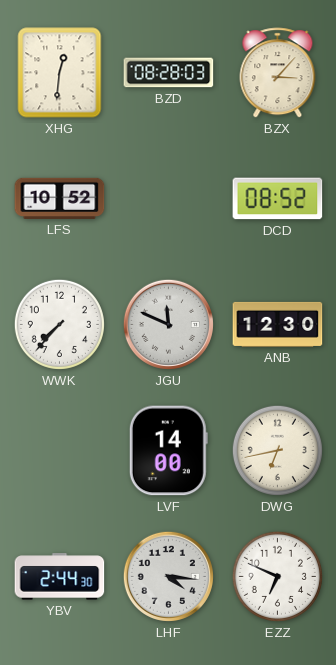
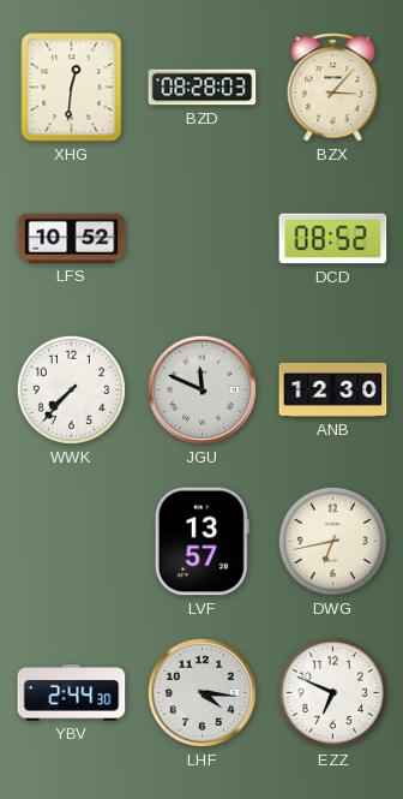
LVF: 14:00 -> 13:57
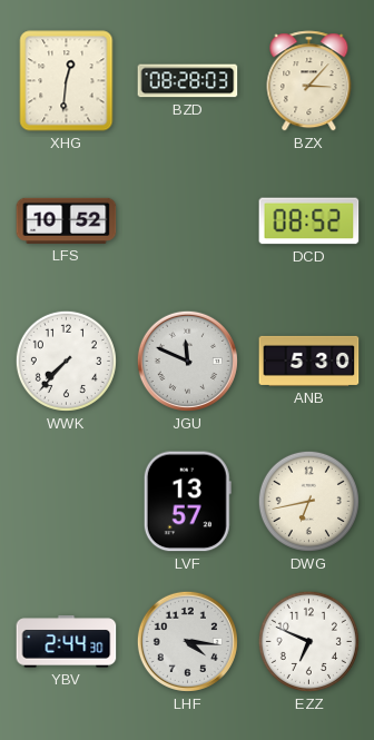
ANB: 12:30 -> 5:30
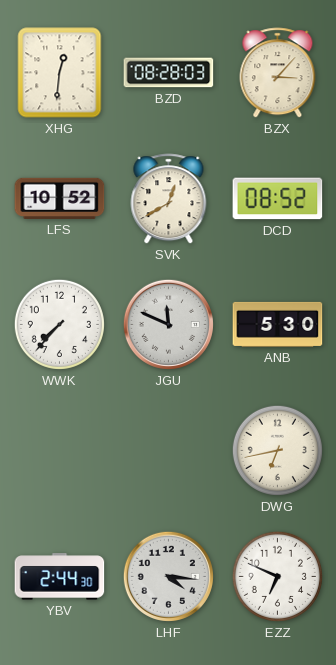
SVK: none -> 12:40
LVF: 13:57 -> none
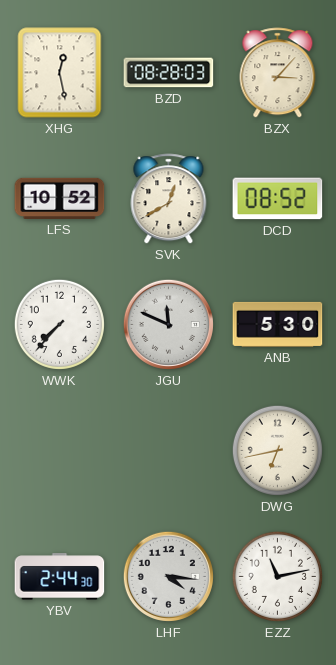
XHG: 12:31 -> 12:28
EZZ: 6:49 -> 11:13
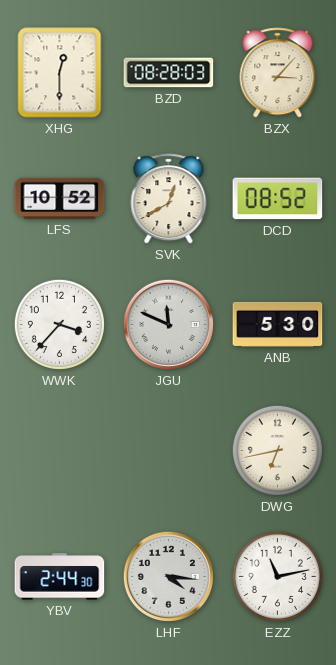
XHG: 12:28 -> 12:30
WWK: 7:37 -> 3:37
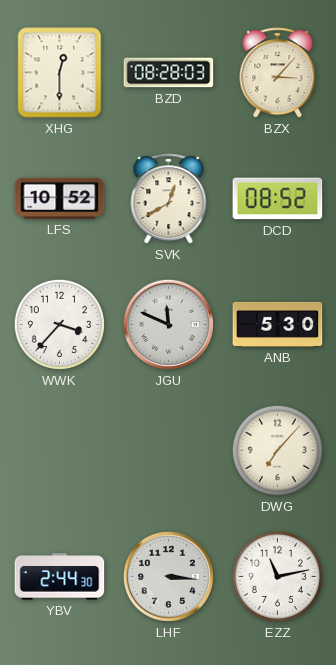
DWG: 6:43 -> 7:07
LHF: 4:16 -> 3:16
